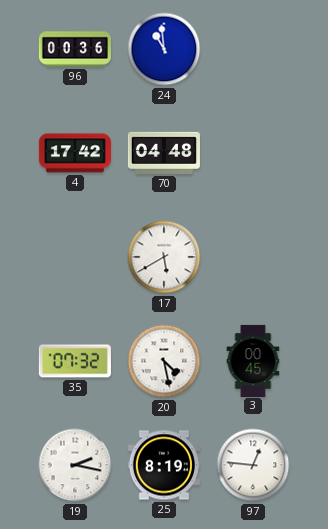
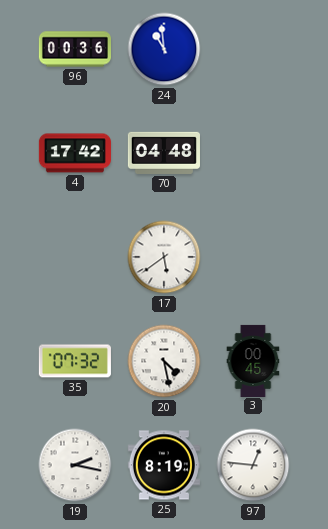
17: 5:40 -> 5:39
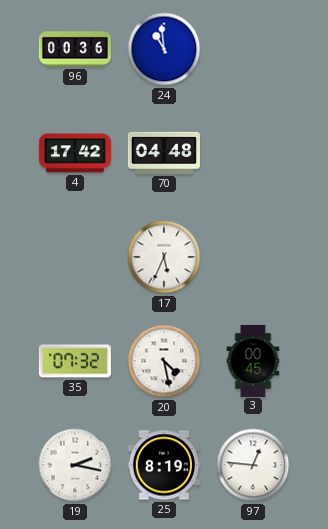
17: 5:39 -> 5:34
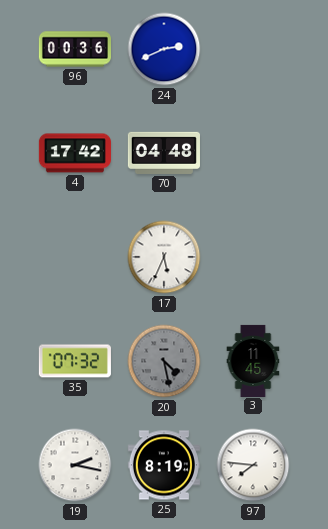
24: 10:59 -> 2:41
20 dial: white -> grey
3: 00:45 -> 11:45
97: 12:46 -> 7:46
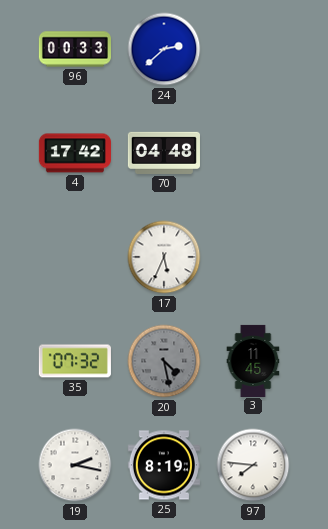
96: 00:36 -> 00:33
24: 2:41 -> 2:38
